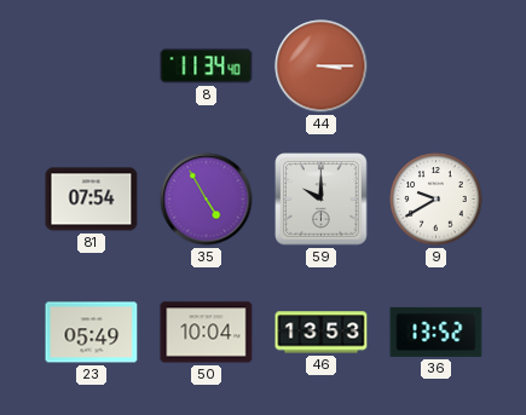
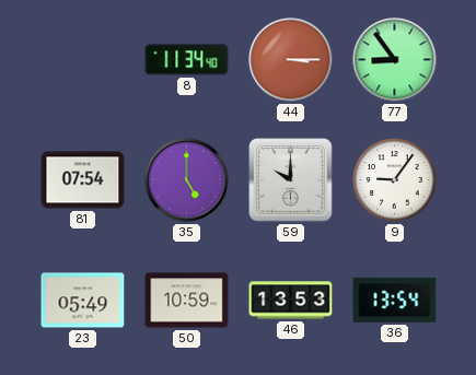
77: none -> 8:54
35: 4:55 -> 5:00
9: 9:40 -> 9:06
50: 10:04 -> 10:59
36: 13:52 -> 13:54
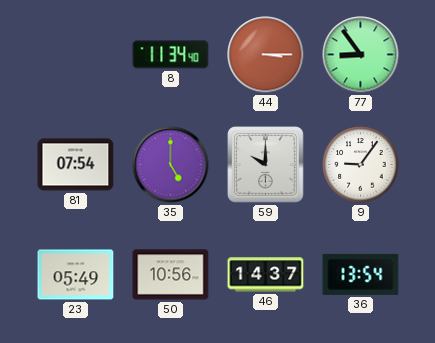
50: 10:59 -> 10:56
46: 13:53 -> 14:37
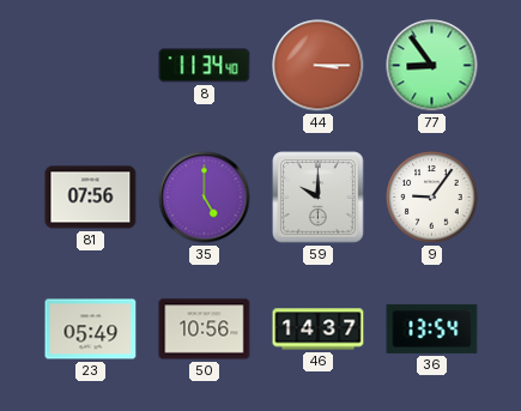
81: 07:54 -> 07:56
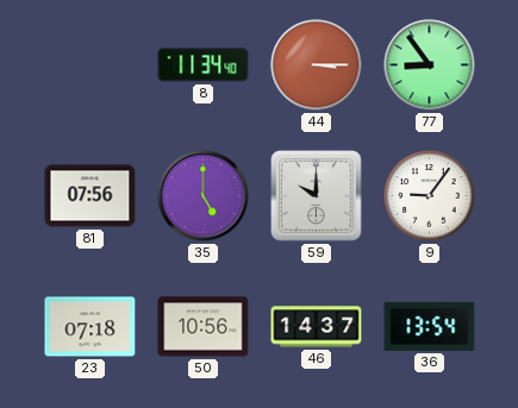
23: 05:49 -> 07:18
